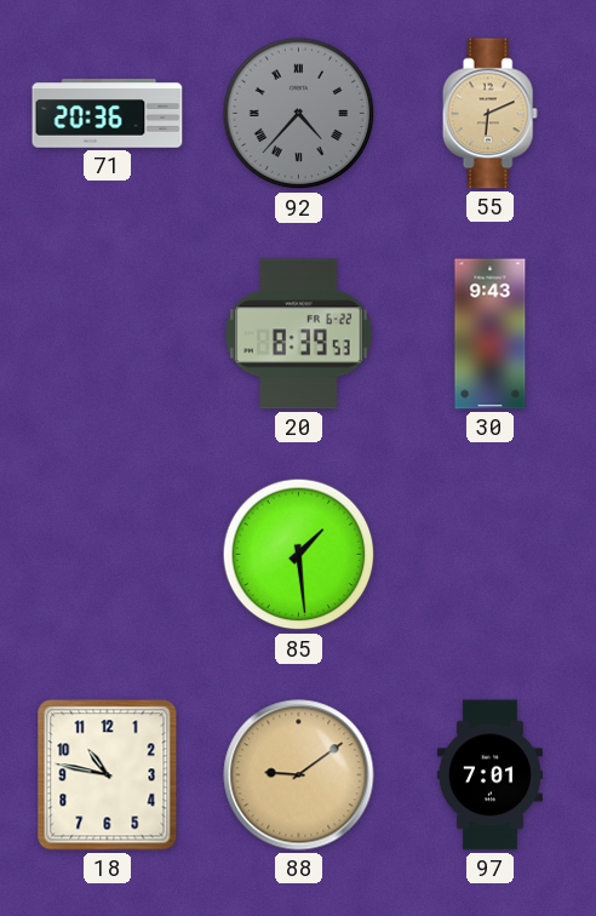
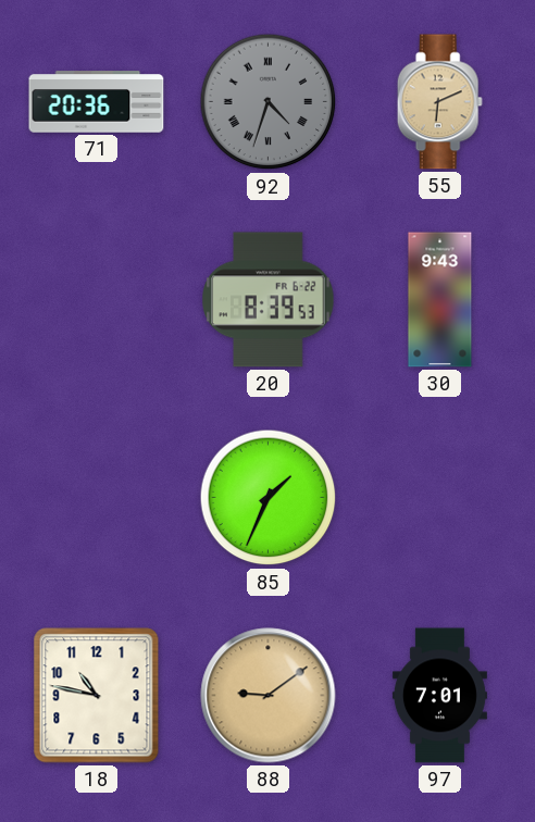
92: 4:37 -> 4:33
85: 1:29 -> 1:34
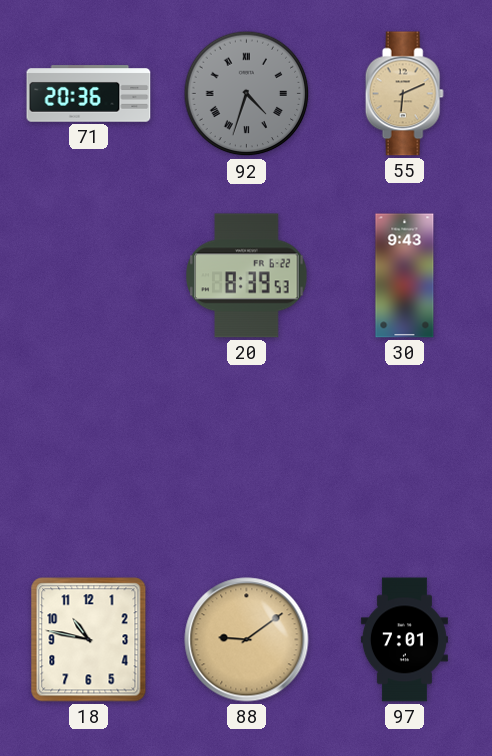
85: 1:34 -> none
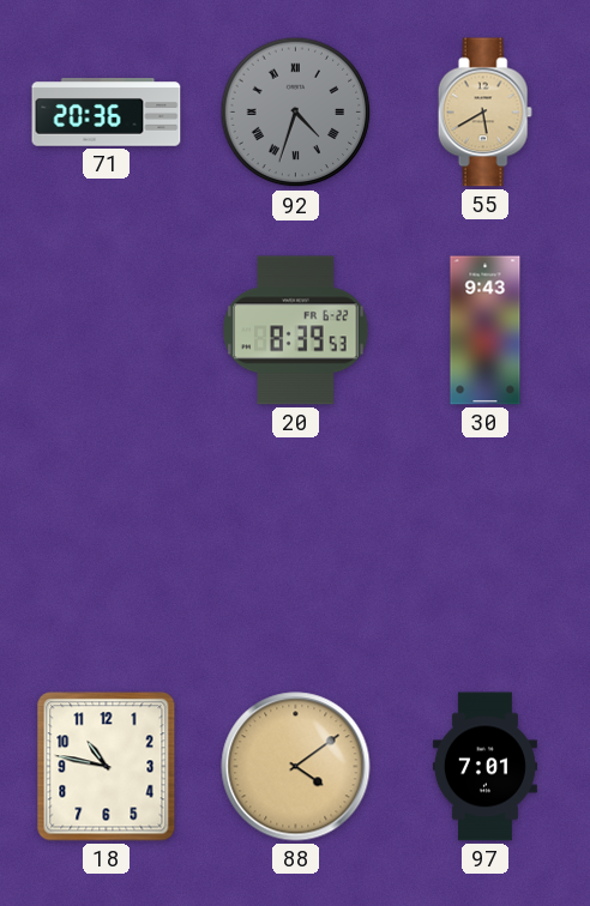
55: 6:11 -> 5:40
88: 9:09 -> 4:09
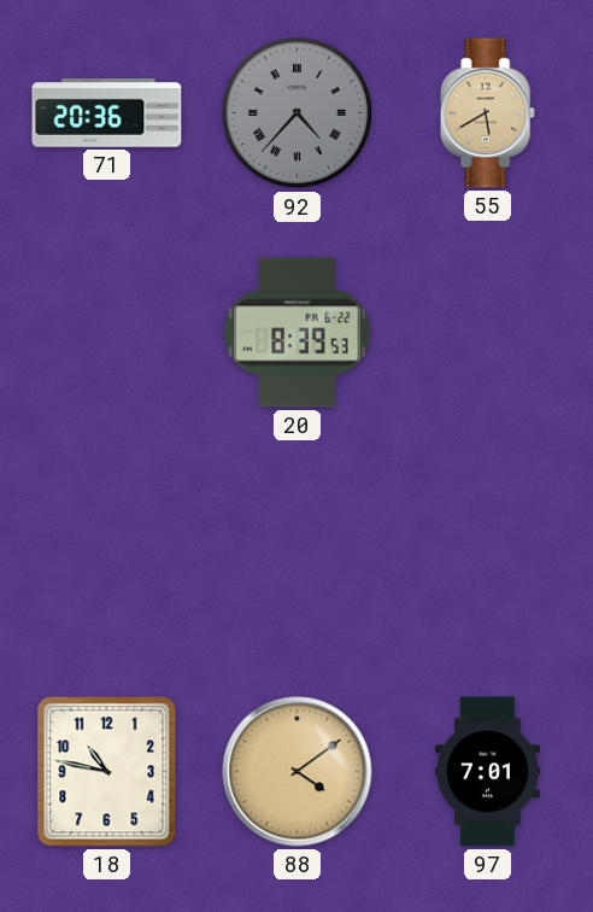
92: 4:33 -> 4:37
30: 9:43 -> none
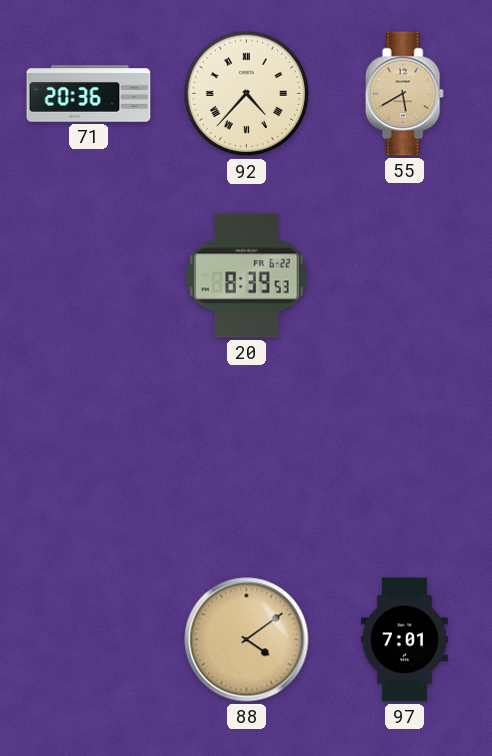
92 dial: grey -> cream
18: 10:47 -> none
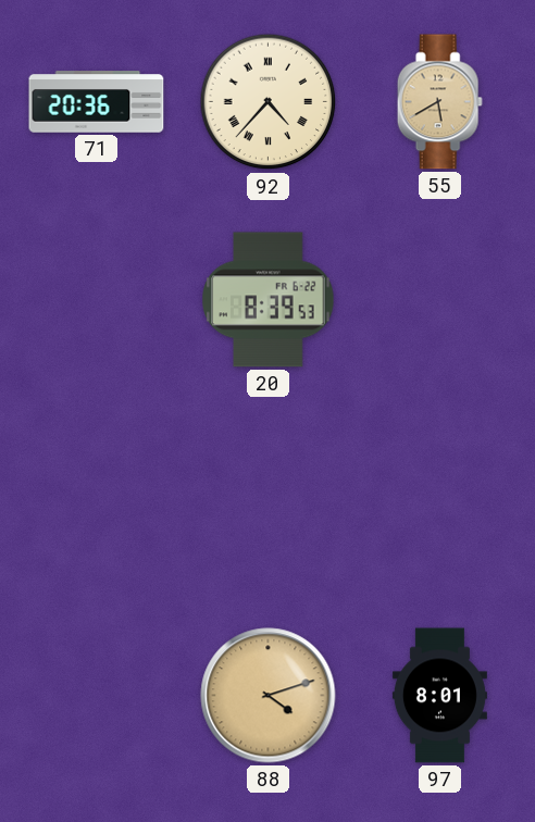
88: 4:09 -> 4:12
97: 7:01 -> 8:01
